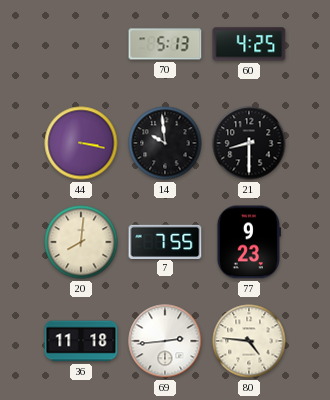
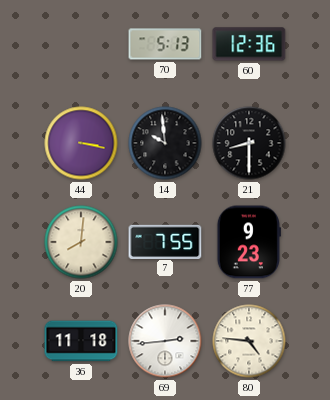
60: 4:25 -> 12:36
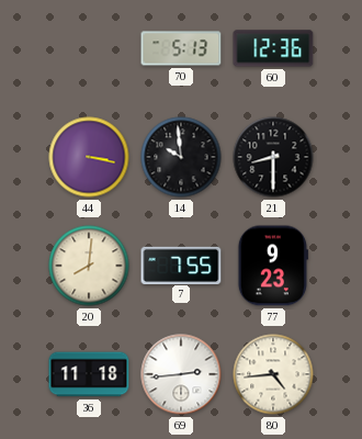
80: 4:46 -> 4:44
